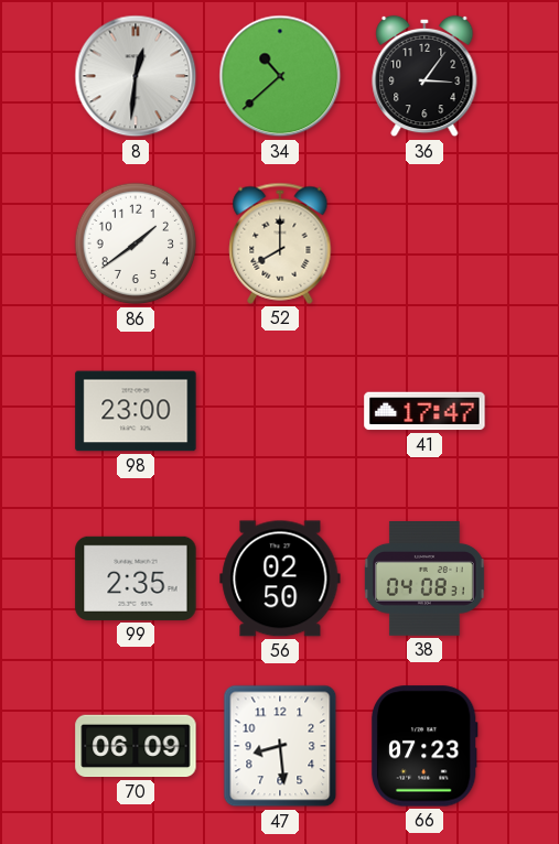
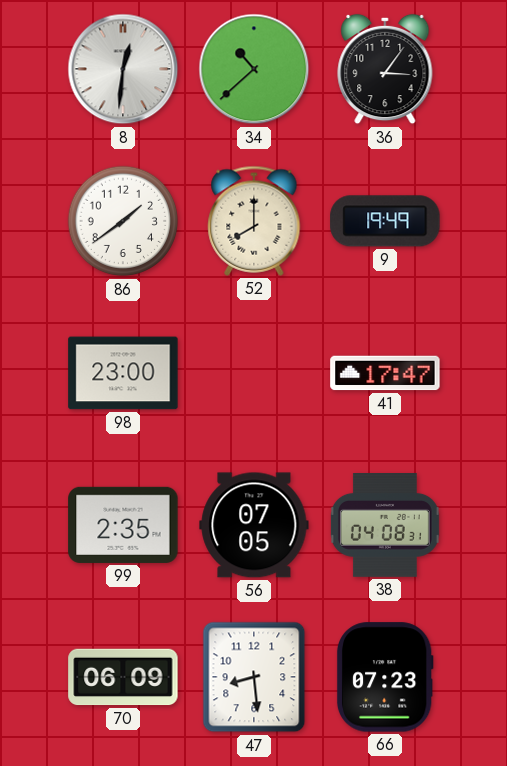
9: none -> 19:49
56: 02:50 -> 07:05
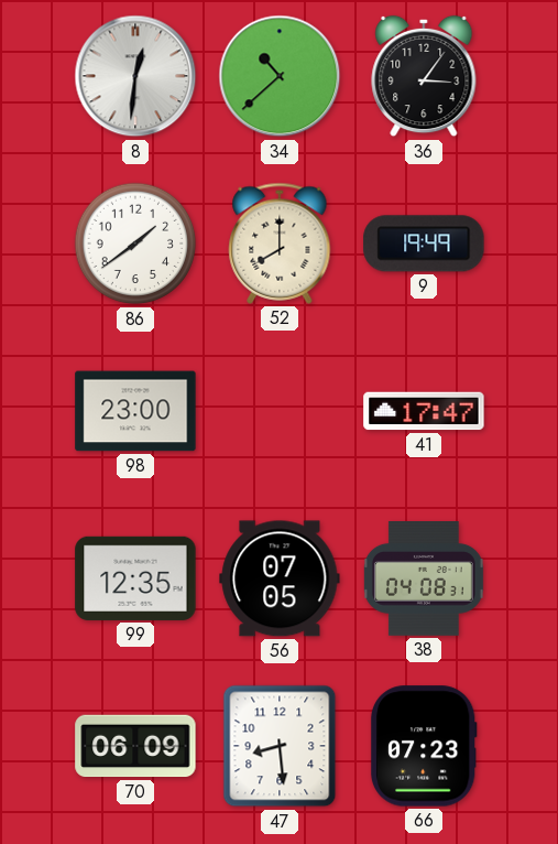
99: 2:35 -> 12:35
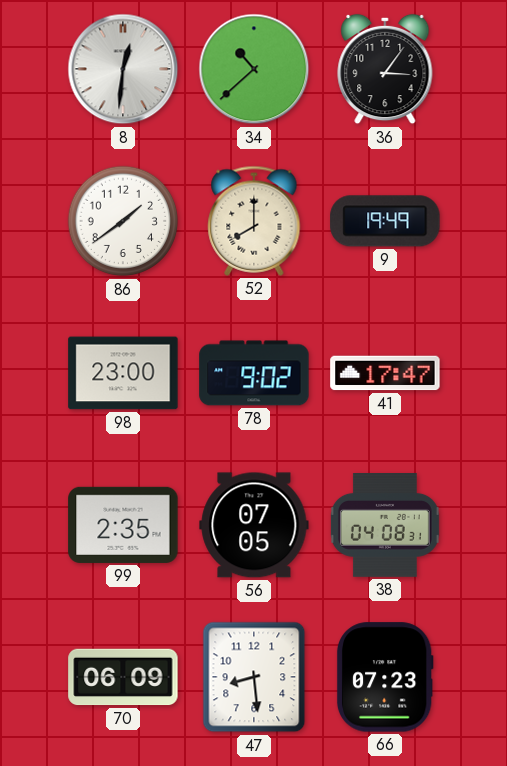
78: none -> 9:02
99: 12:35 -> 2:35
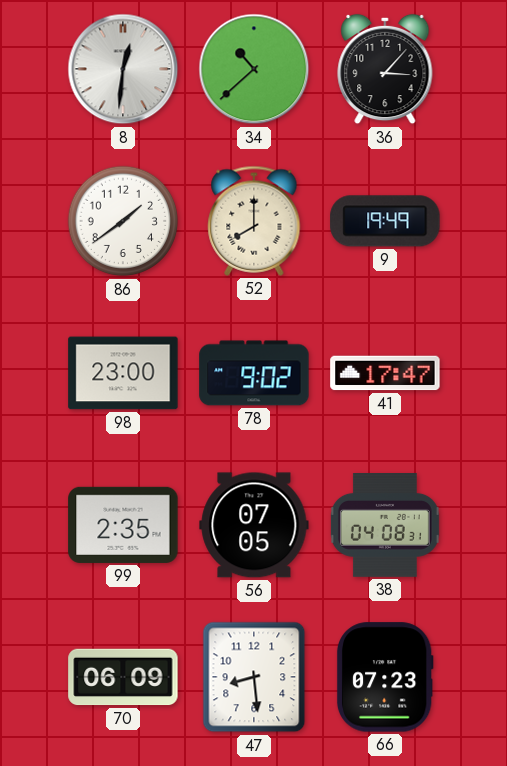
36: 3:06 -> 3:07
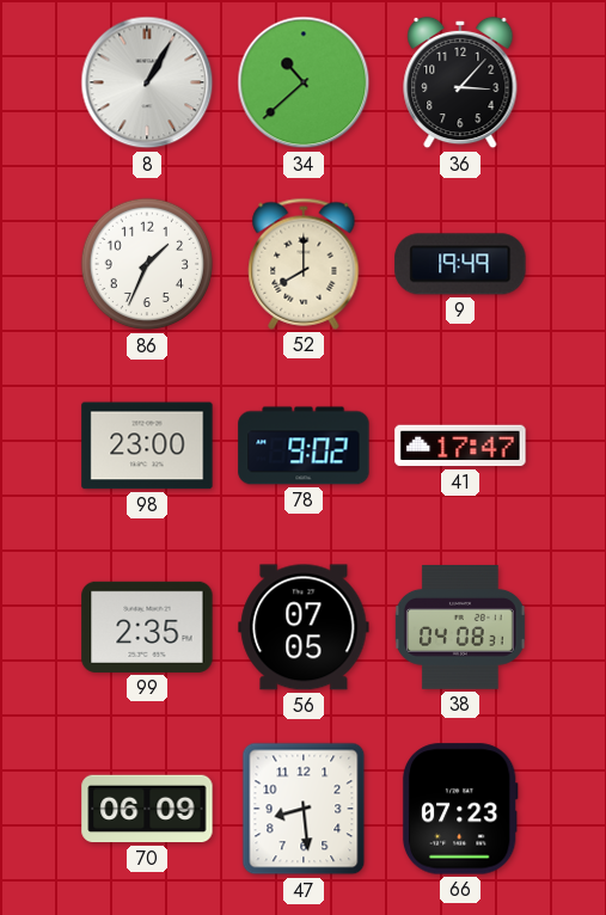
8: 12:31 -> 1:05
86: 1:39 -> 1:34
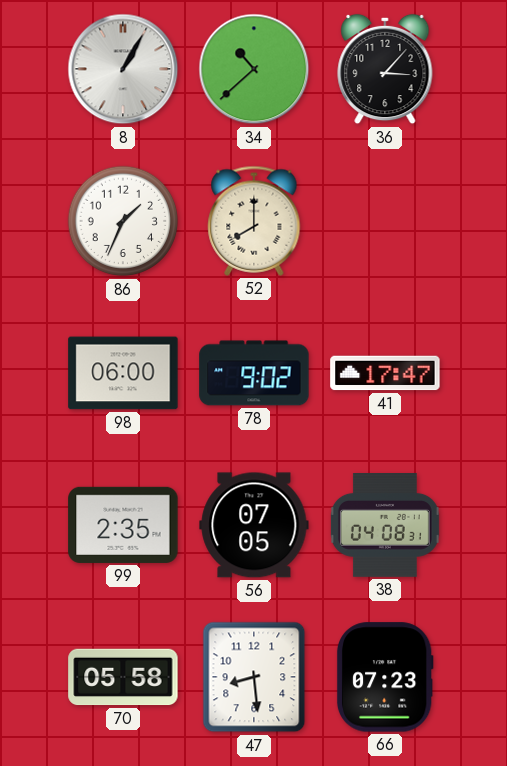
9: 19:49 -> none
98: 23:00 -> 06:00
70: 06:09 -> 05:58
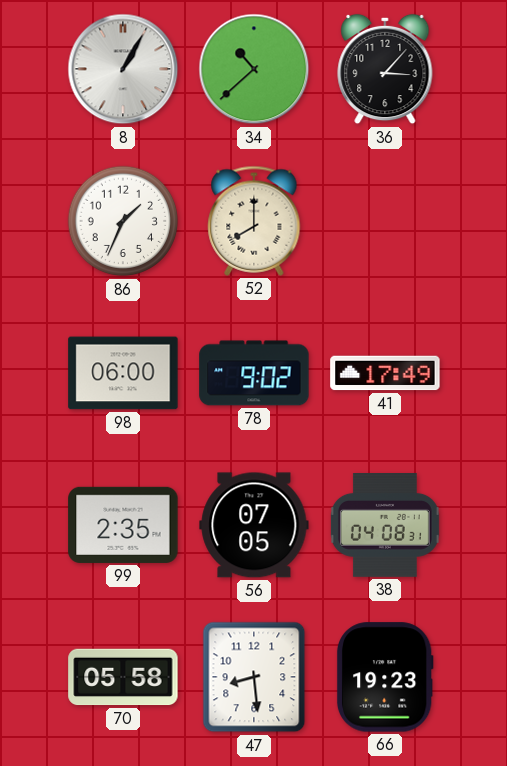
41: 17:47 -> 17:49
66: 07:23 -> 19:23
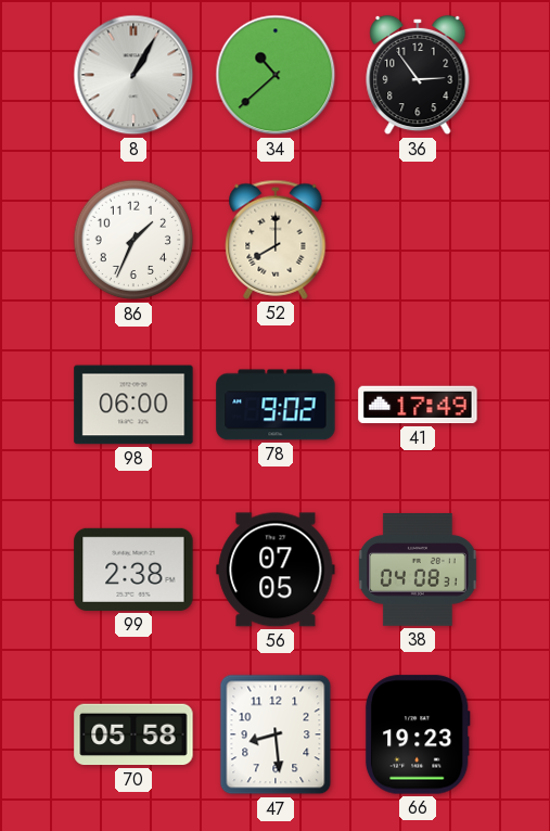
36: 3:07 -> 2:54
99: 2:35 -> 2:38
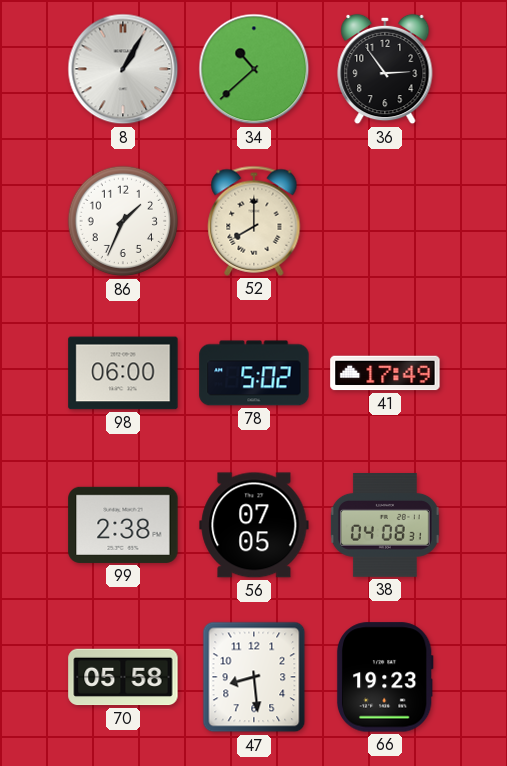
78: 9:02 -> 5:02
